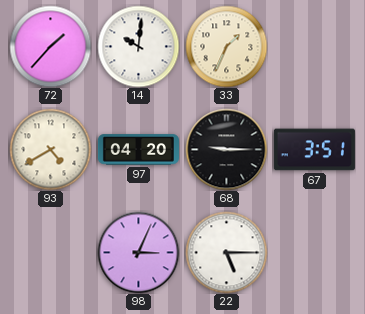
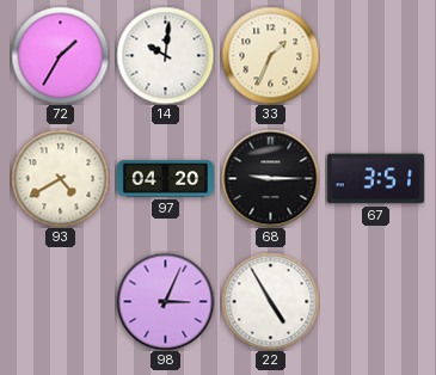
72: 1:37 -> 1:35
22: 5:15 -> 4:55
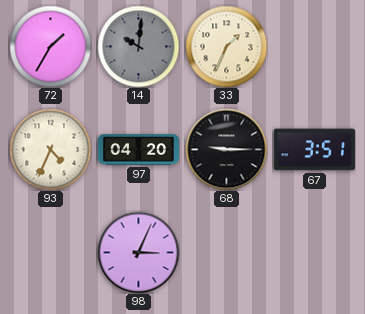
14 dial: white -> grey
93: 4:40 -> 4:34
22: 4:55 -> none
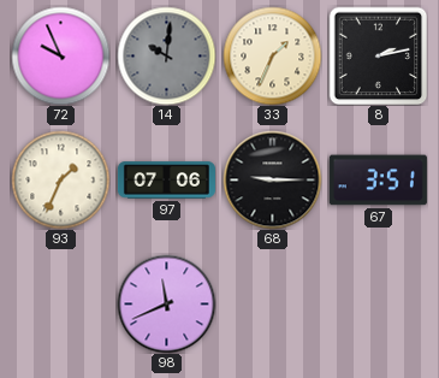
72: 1:35 -> 9:56
8: none -> 2:13
93: 4:34 -> 1:34
97: 04:20 -> 07:06
98: 3:04 -> 11:41
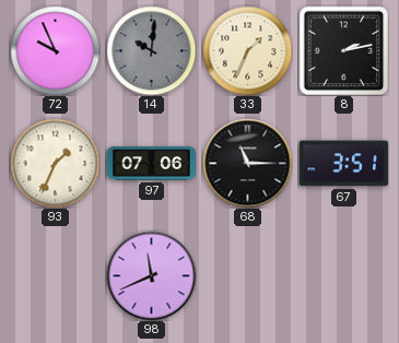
68: 9:15 -> 11:15
